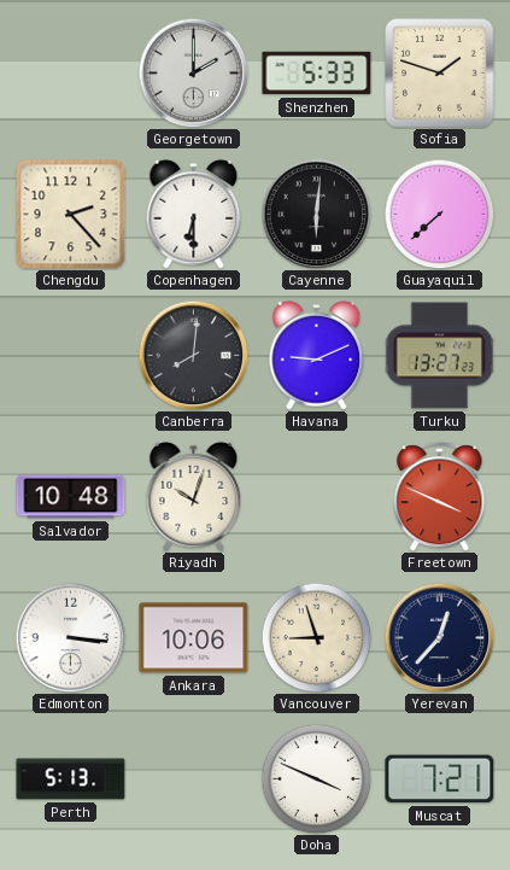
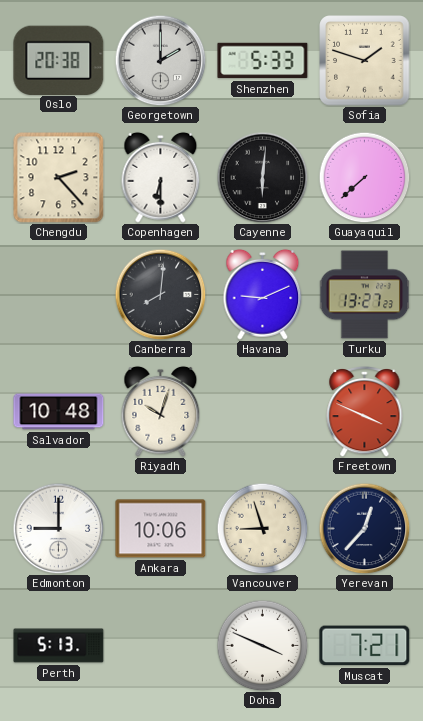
Oslo: none -> 20:38
Edmonton: 3:16 -> 9:00
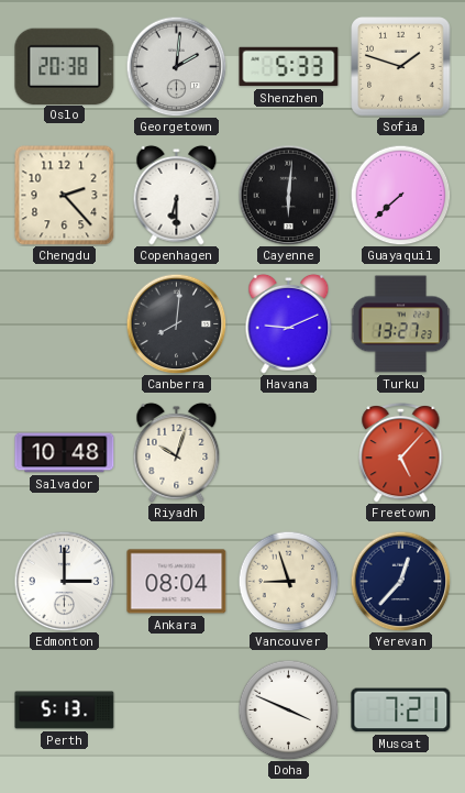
Georgetown: 2:00 -> 2:01
Freetown: 3:49 -> 5:07
Edmonton: 9:00 -> 3:00
Ankara: 10:06 -> 08:04
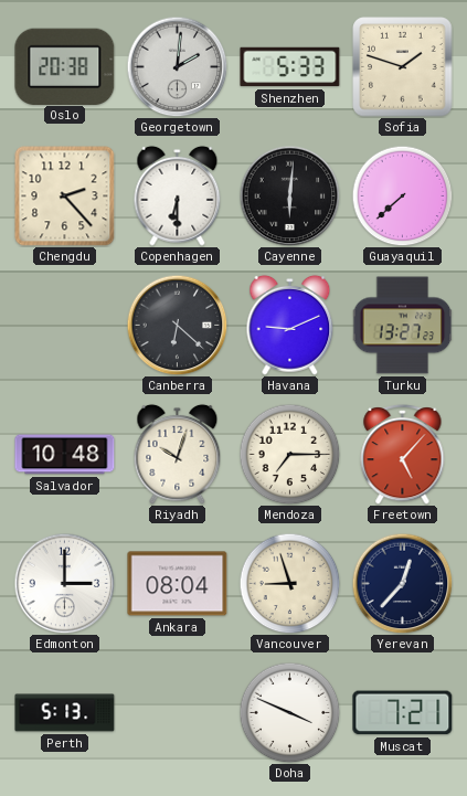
Canberra: 8:01 -> 6:22
Mendoza: none -> 7:15
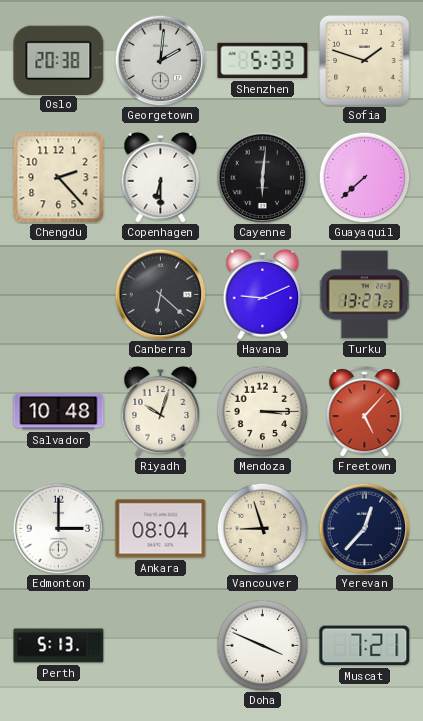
Mendoza: 7:15 -> 3:15
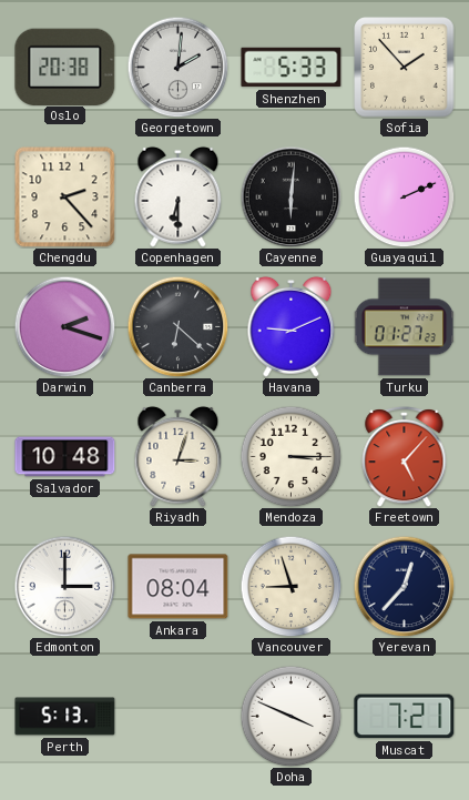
Sofia: 1:48 -> 1:53
Guayaquil: 7:38 -> 2:11
Darwin: none -> 2:18
Turku: 13:27 -> 01:27
Riyadh: 10:03 -> 3:03
